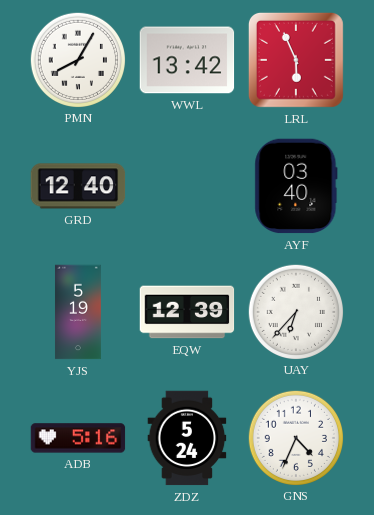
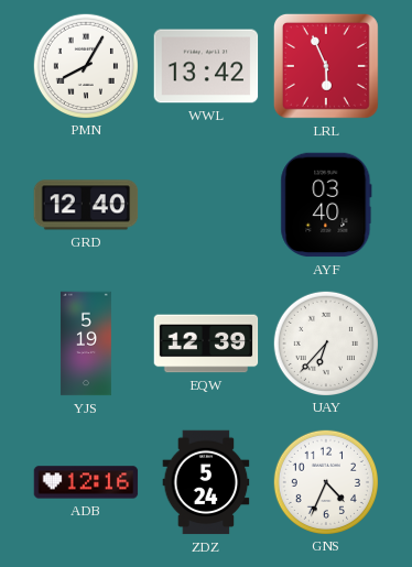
ADB: 5:16 -> 12:16
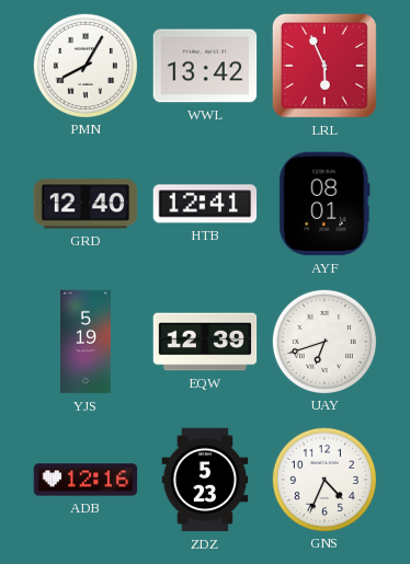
HTB: none -> 12:41
AYF: 03:40 -> 08:01
UAY: 6:37 -> 6:42
ZDZ: 5:24 -> 5:23
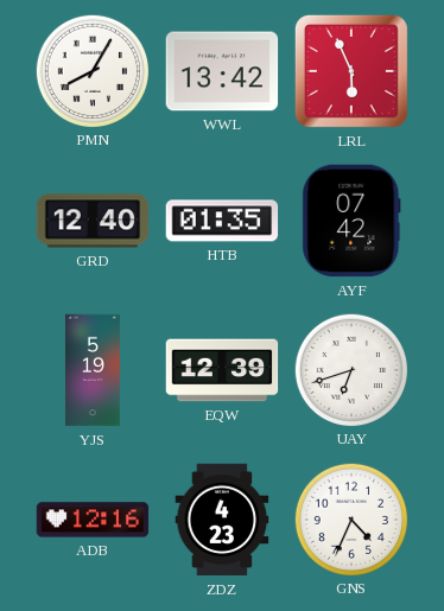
HTB: 12:41 -> 01:35
AYF: 08:01 -> 07:42
ZDZ: 5:23 -> 4:23
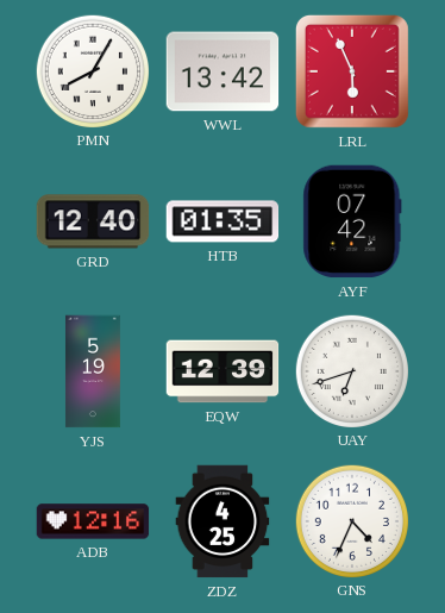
ZDZ: 4:23 -> 4:25
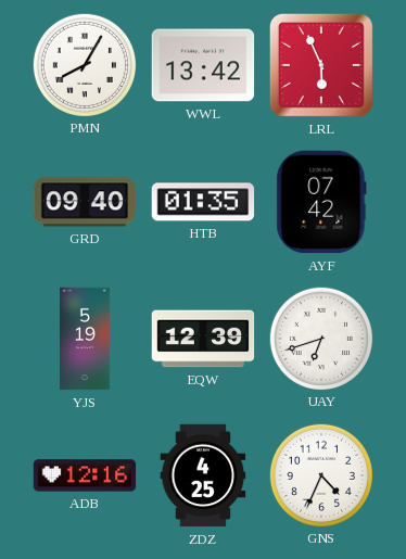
GRD: 12:40 -> 09:40
